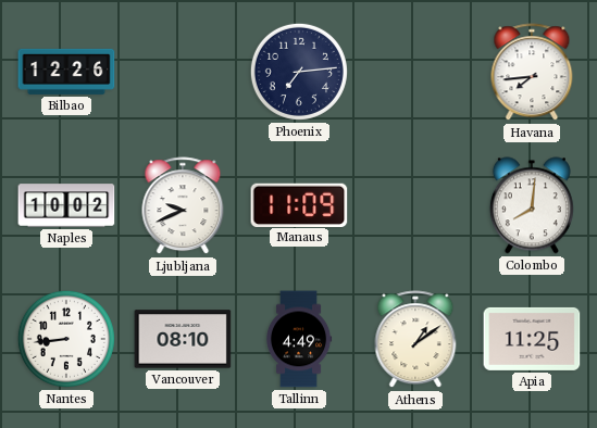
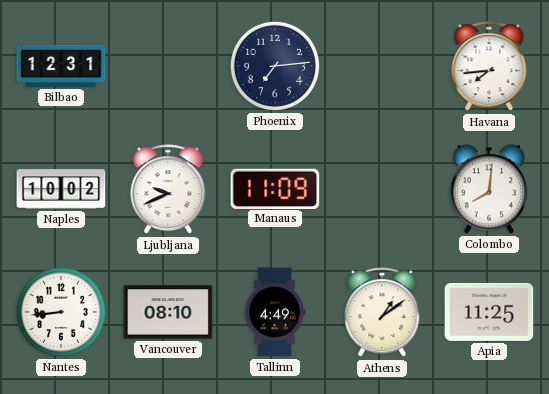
Bilbao: 12:26 -> 12:31
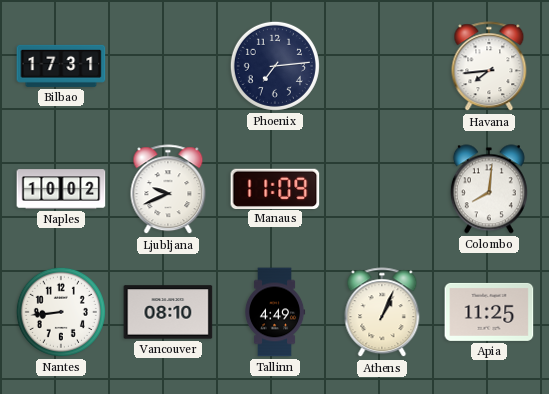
Bilbao: 12:31 -> 17:31
Athens: 1:09 -> 1:04
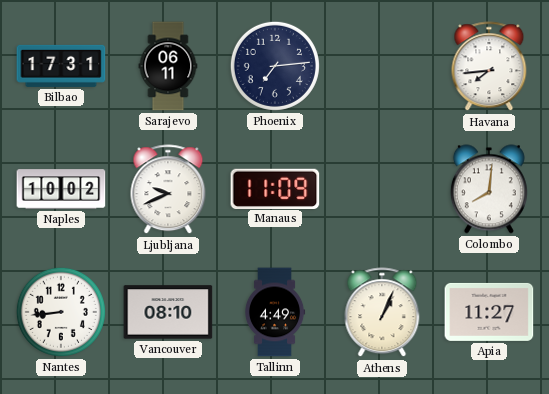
Sarajevo: none -> 06:11
Apia: 11:25 -> 11:27
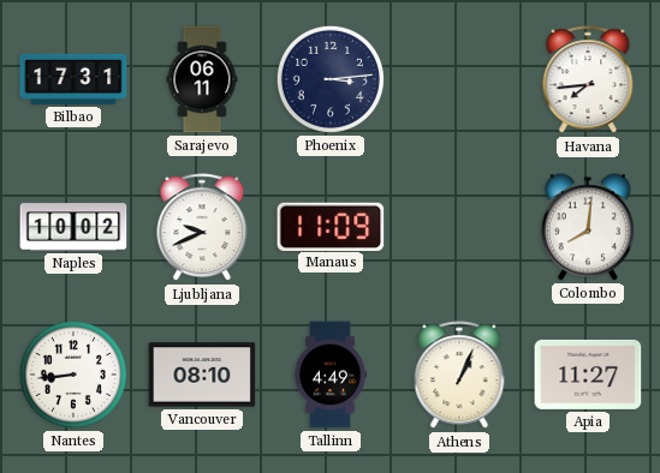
Phoenix: 7:14 -> 3:14
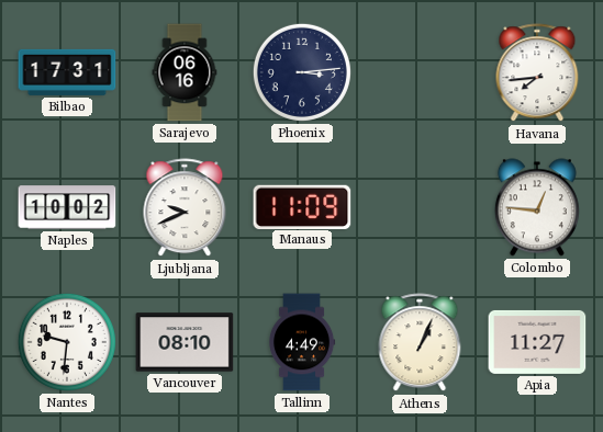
Sarajevo: 06:11 -> 06:16
Colombo: 8:01 -> 12:46
Nantes: 8:44 -> 9:31
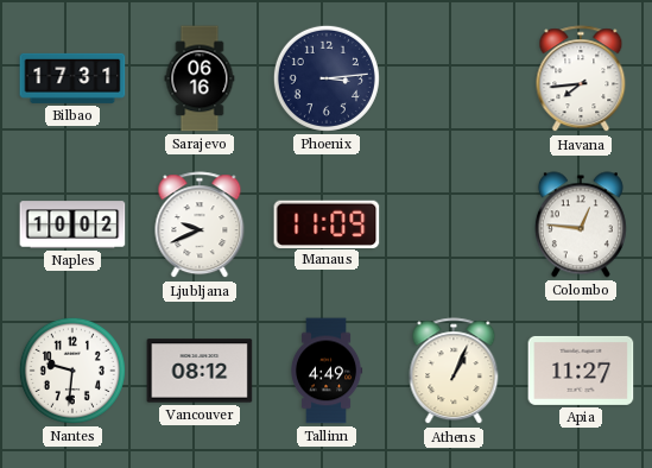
Vancouver: 08:10 -> 08:12
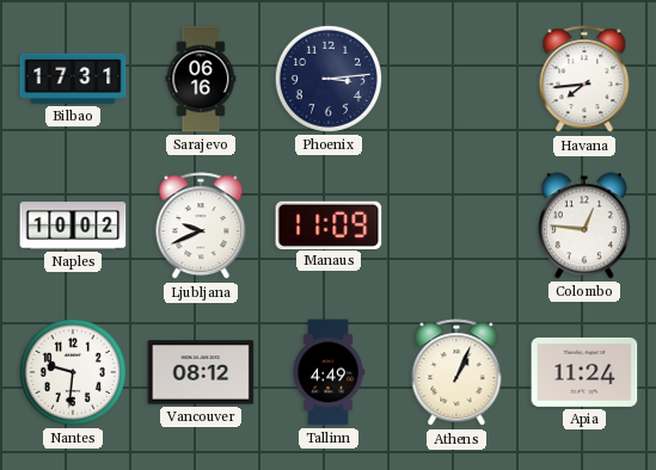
Apia: 11:27 -> 11:24
